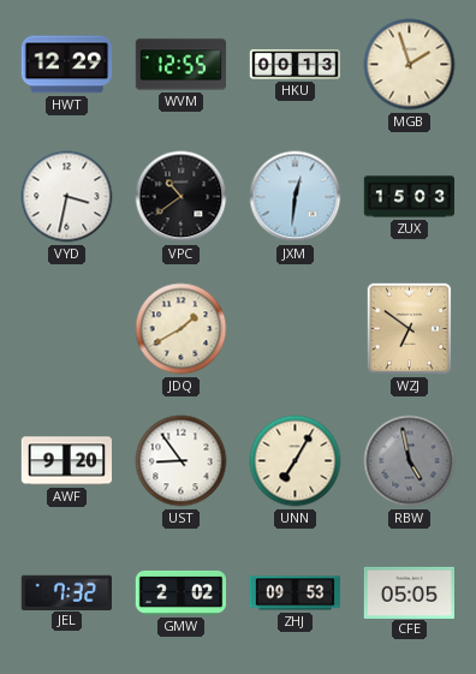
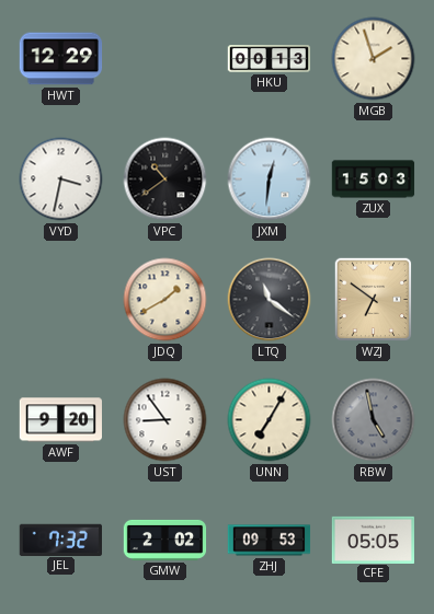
WVM: 12:55 -> none
LTQ: none -> 11:21
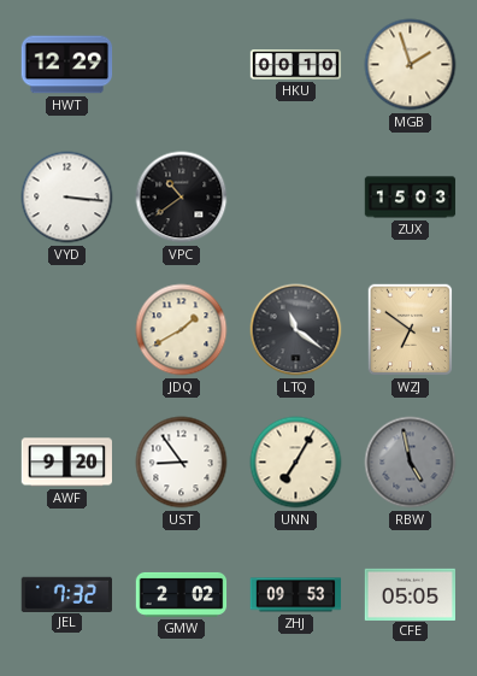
HKU: 00:13 -> 00:10
VYD: 3:32 -> 3:16
JXM: 12:31 -> none
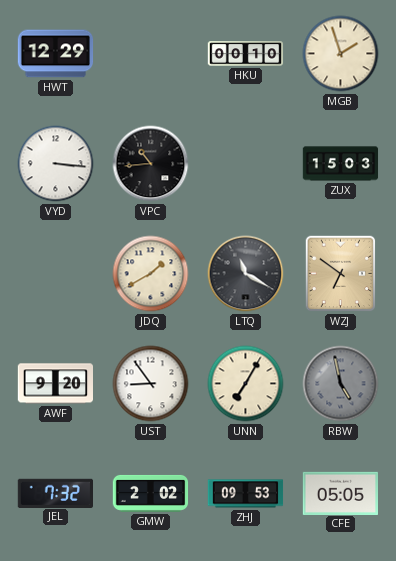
VPC: 10:39 -> 10:44
LTQ: 11:21 -> 11:20
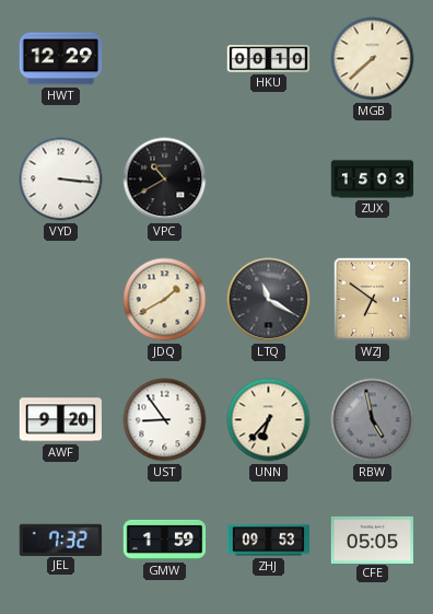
MGB: 1:57 -> 7:38
VPC: 10:44 -> 10:40
UNN: 7:05 -> 6:37
GMW: 2:02 -> 1:59
